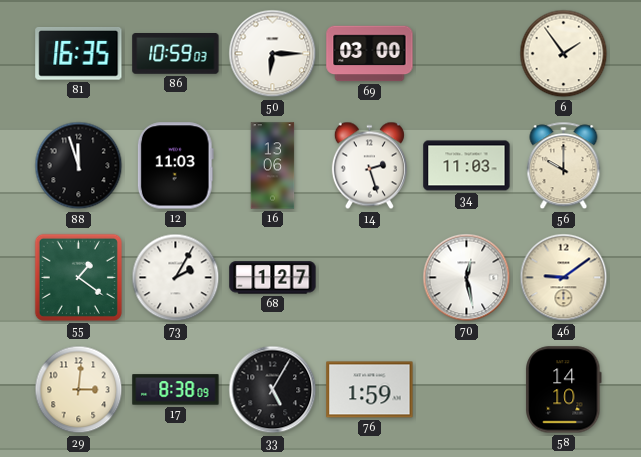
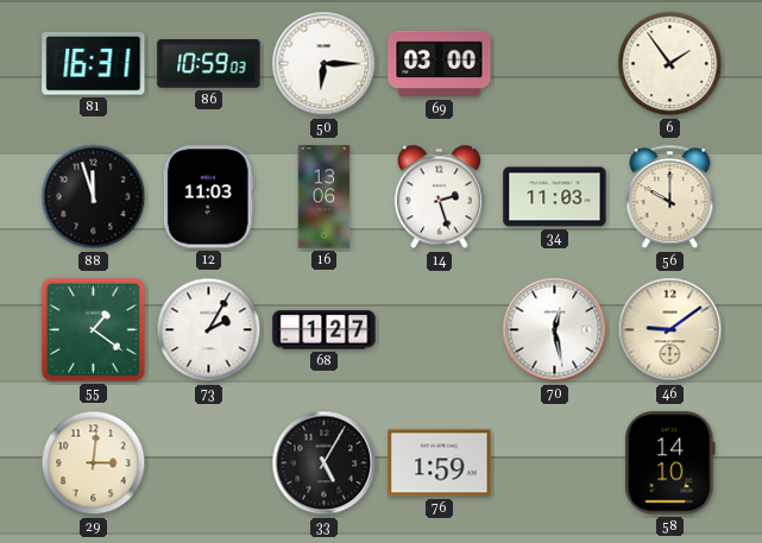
81: 16:35 -> 16:31
17: 8:38 -> none
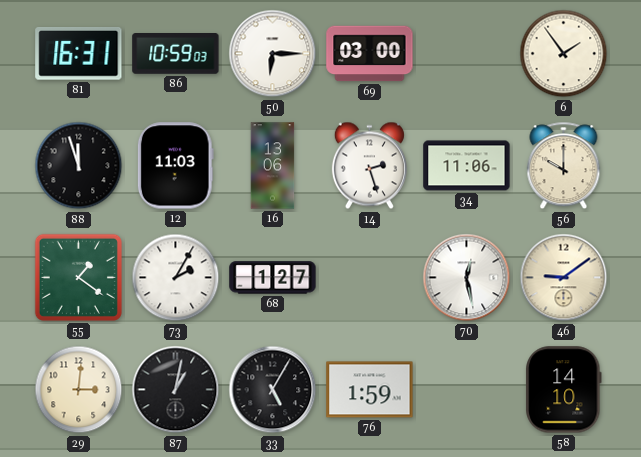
34: 11:03 -> 11:06
87: none -> 1:02
